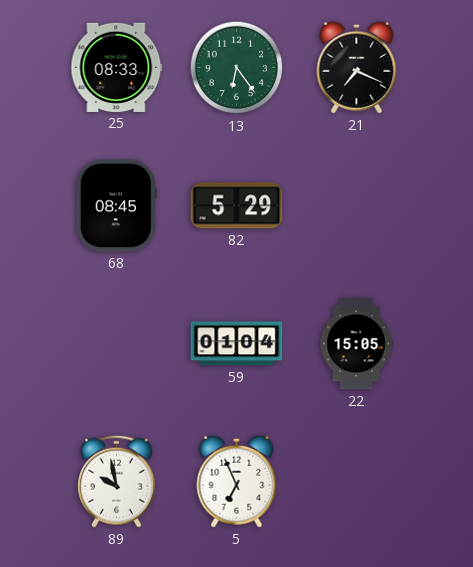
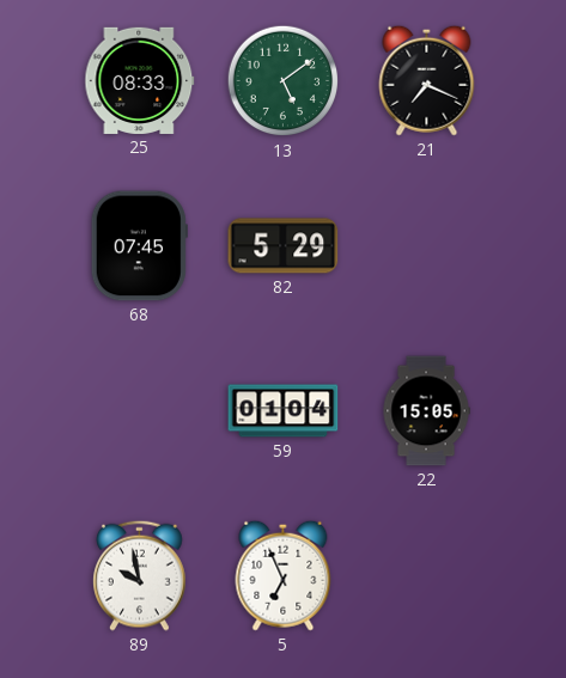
13: 6:24 -> 5:09
68: 08:45 -> 07:45
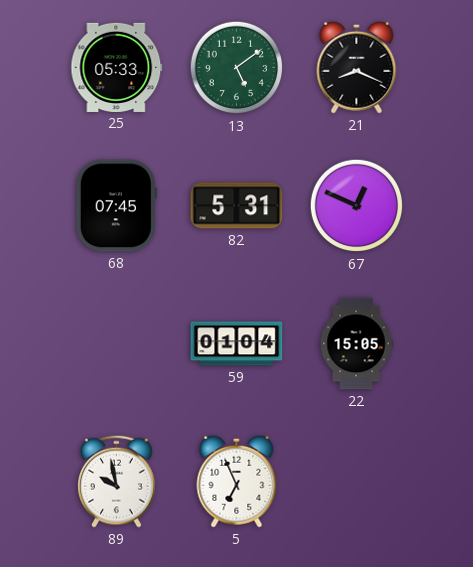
25: 08:33 -> 05:33
21: 7:19 -> 8:19
82: 5:29 -> 5:31
67: none -> 12:49
